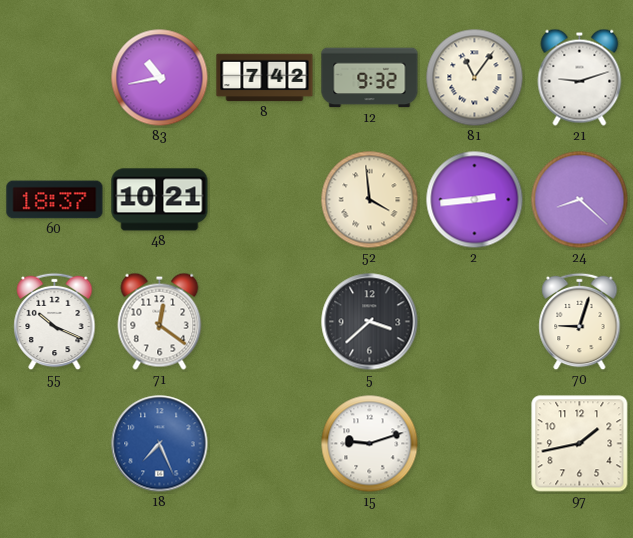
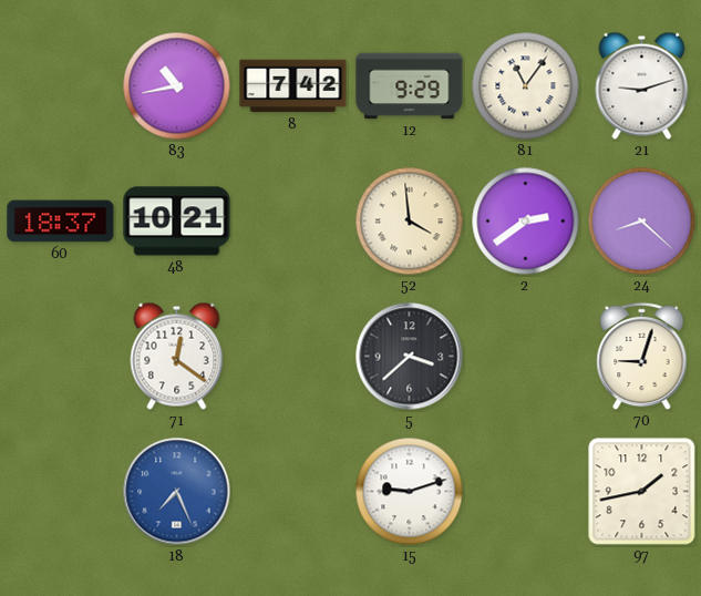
12: 9:32 -> 9:29
2: 2:44 -> 2:39
55: 10:19 -> none
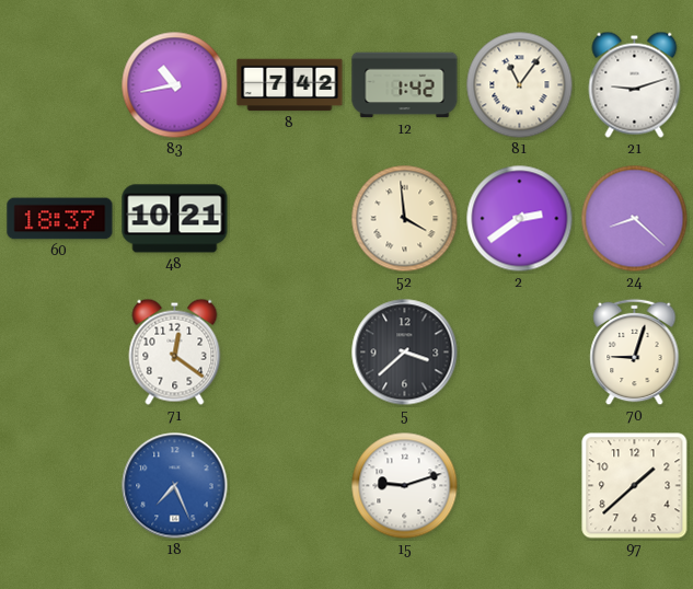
12: 9:29 -> 1:42
97: 1:43 -> 1:38
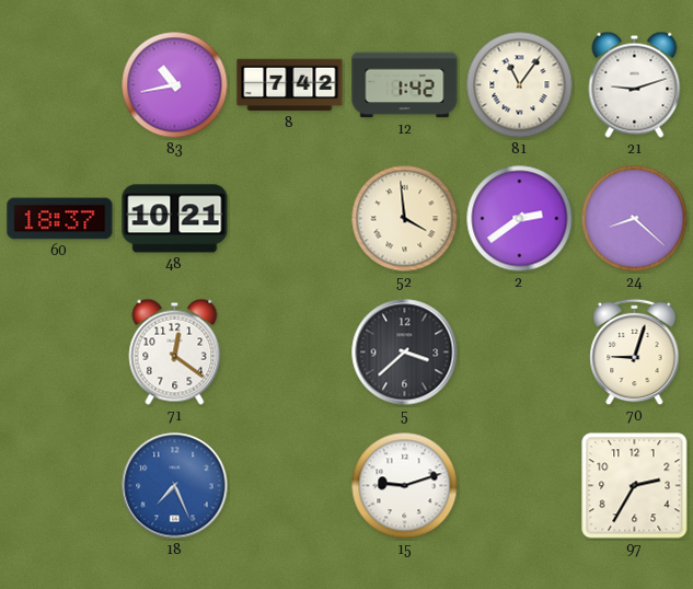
97: 1:38 -> 2:35
